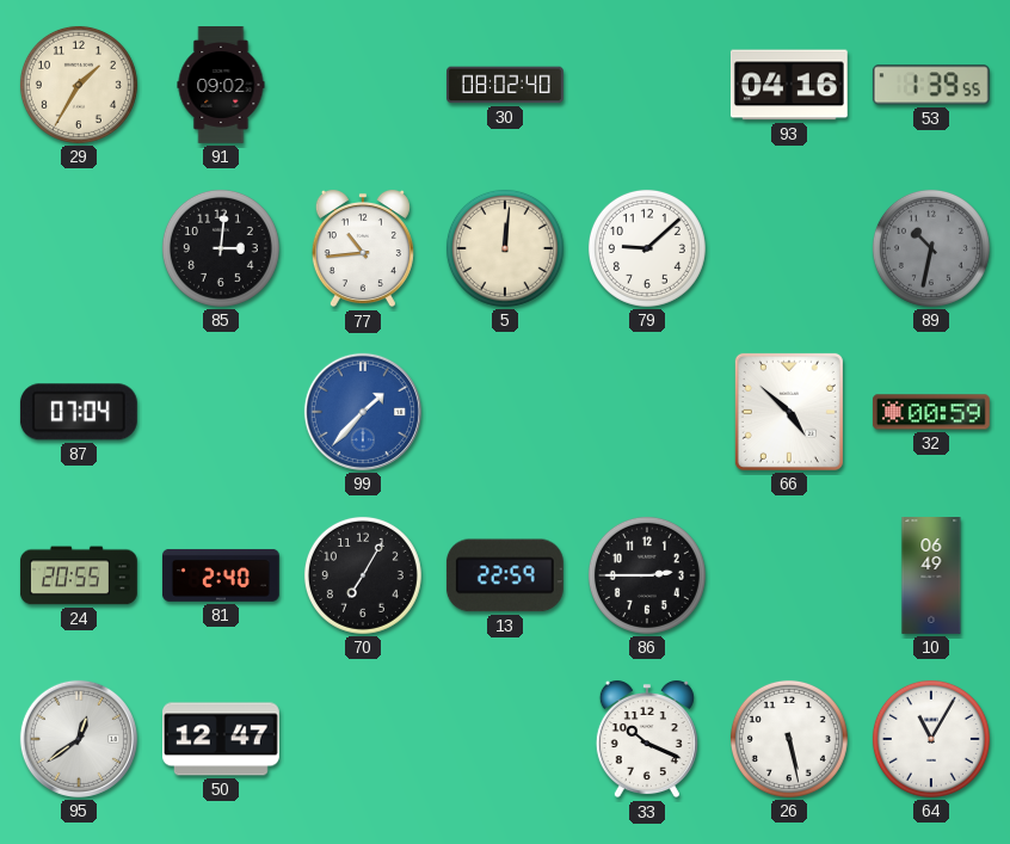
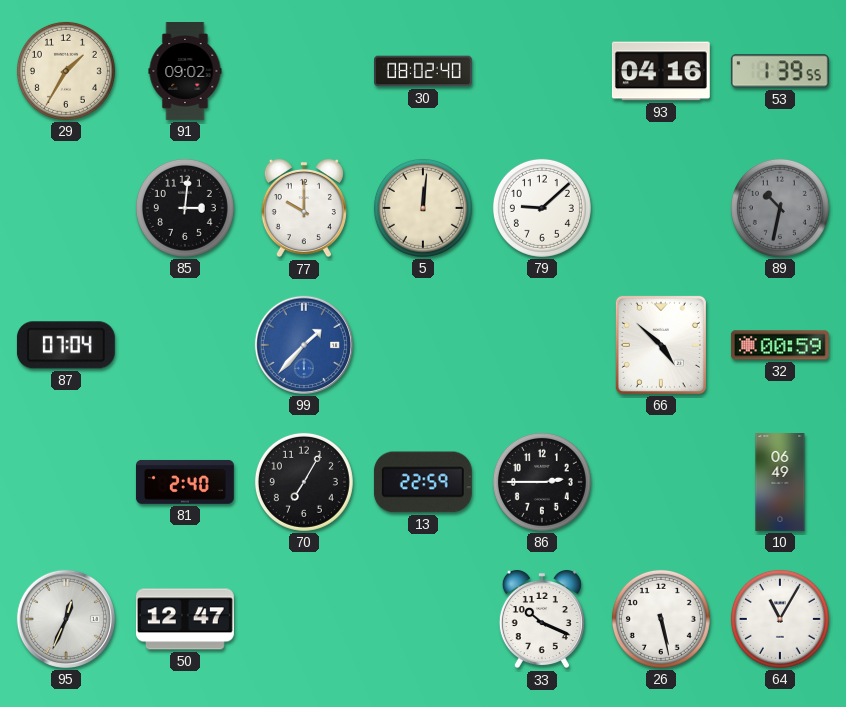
77: 10:44 -> 10:00
24: 20:55 -> none
95: 12:39 -> 12:34
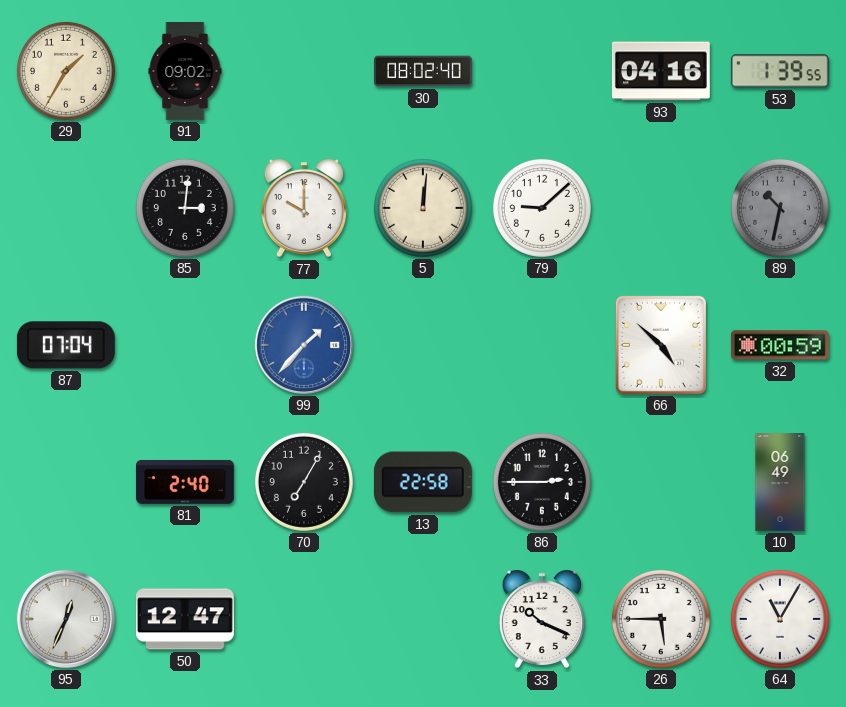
13: 22:59 -> 22:58
26: 5:28 -> 5:45
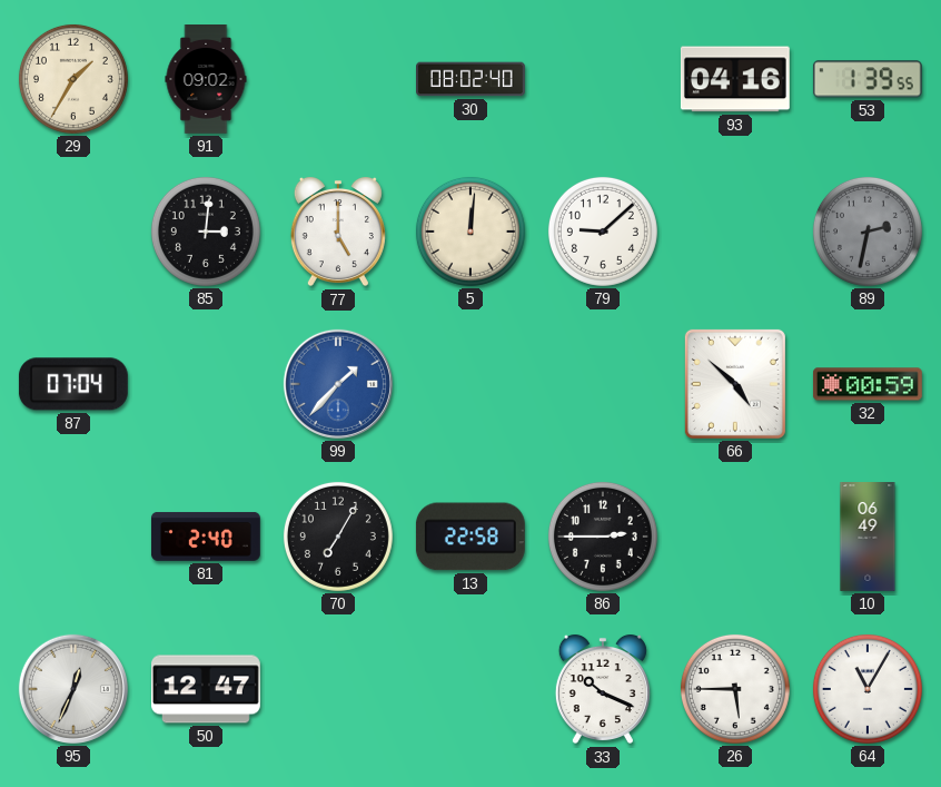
77: 10:00 -> 5:00
89: 10:32 -> 2:32
